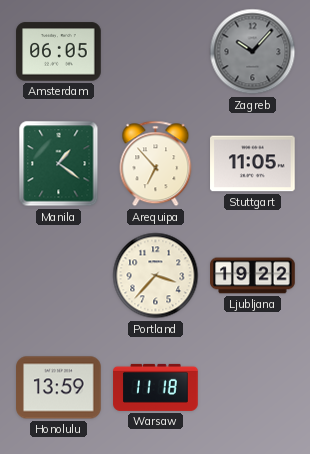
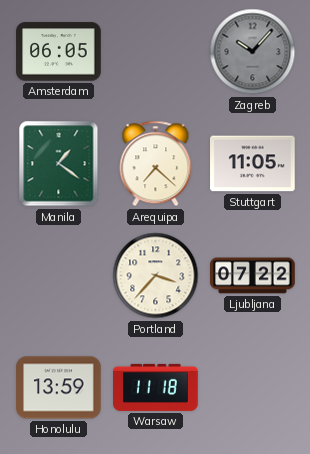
Arequipa: 6:53 -> 7:22
Ljubljana: 19:22 -> 07:22
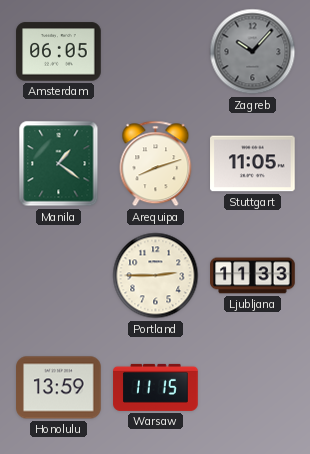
Arequipa: 7:22 -> 8:12
Portland: 3:37 -> 2:45
Ljubljana: 07:22 -> 11:33
Warsaw: 11:18 -> 11:15
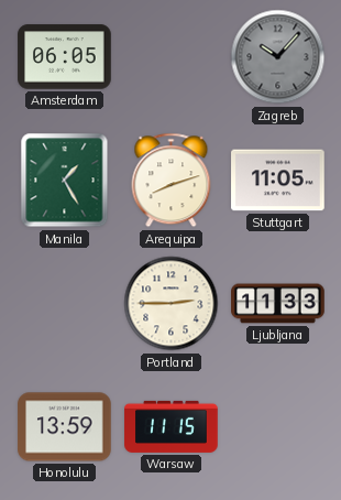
Manila: 1:21 -> 1:25
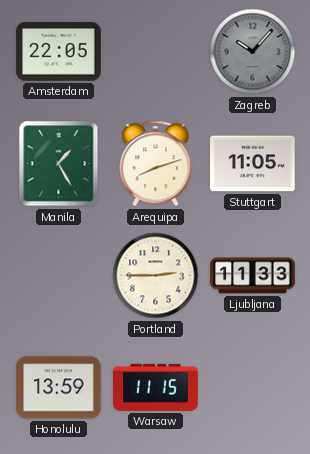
Amsterdam: 06:05 -> 22:05
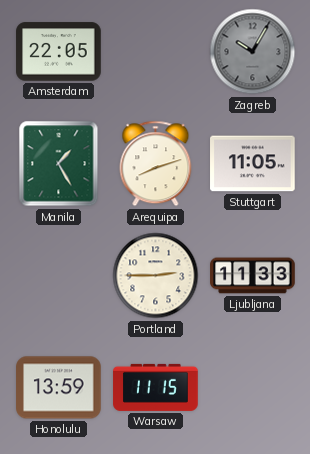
Zagreb: 10:07 -> 10:05
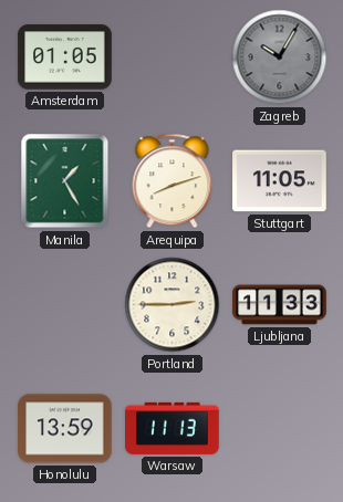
Amsterdam: 22:05 -> 01:05
Warsaw: 11:15 -> 11:13
